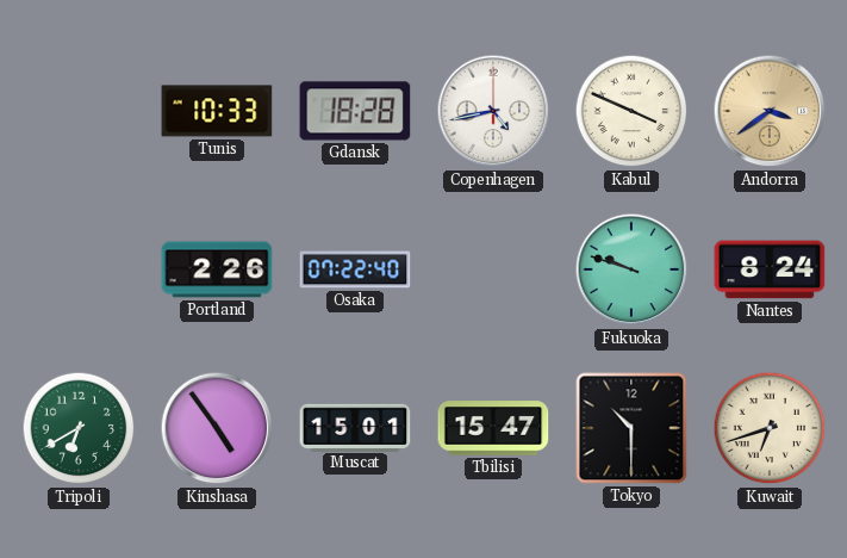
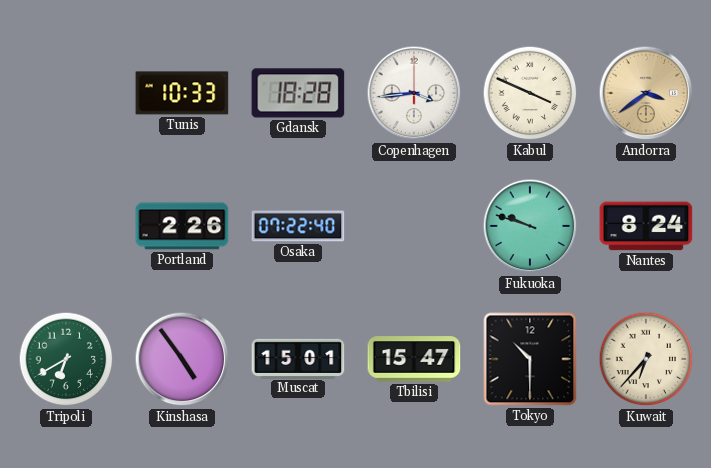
Copenhagen: 4:43 -> 3:44
Kuwait: 6:42 -> 6:37
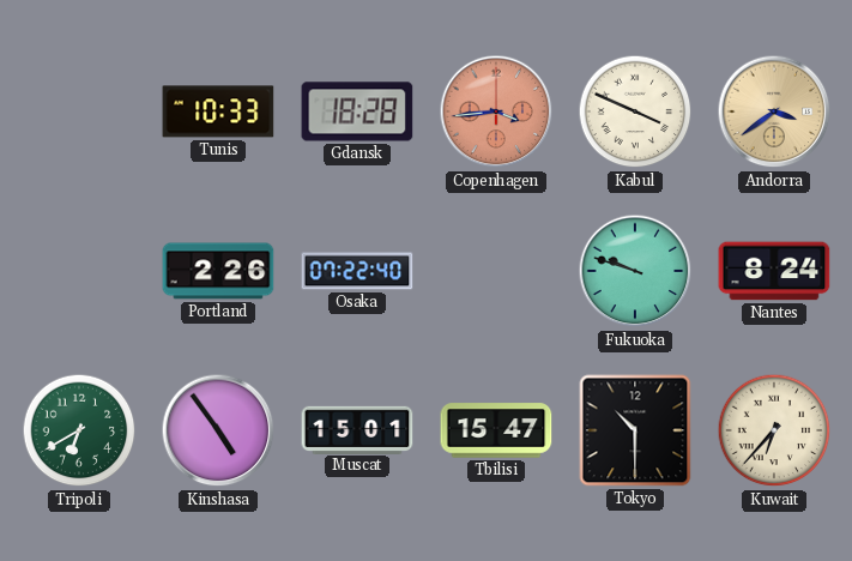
Copenhagen dial: white -> salmon
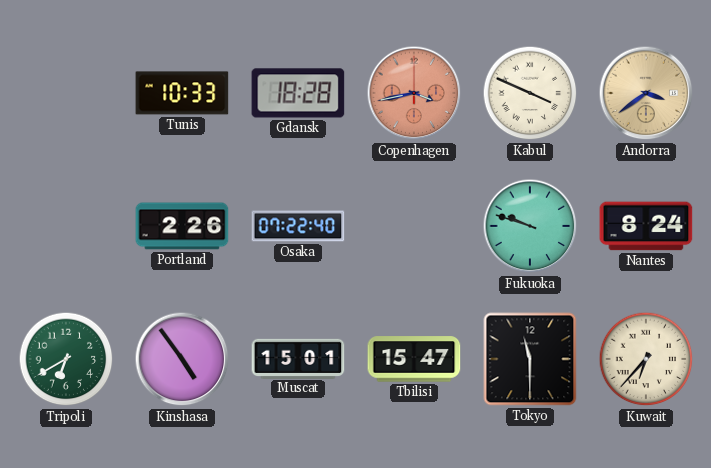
Copenhagen: 3:44 -> 3:43
Tokyo: 10:30 -> 11:30
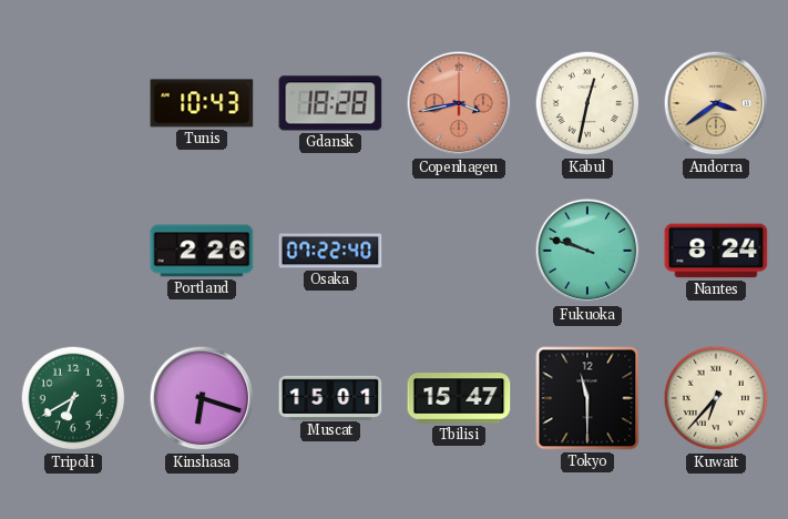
Tunis: 10:33 -> 10:43
Kabul: 3:49 -> 12:32
Kinshasa: 4:54 -> 6:18
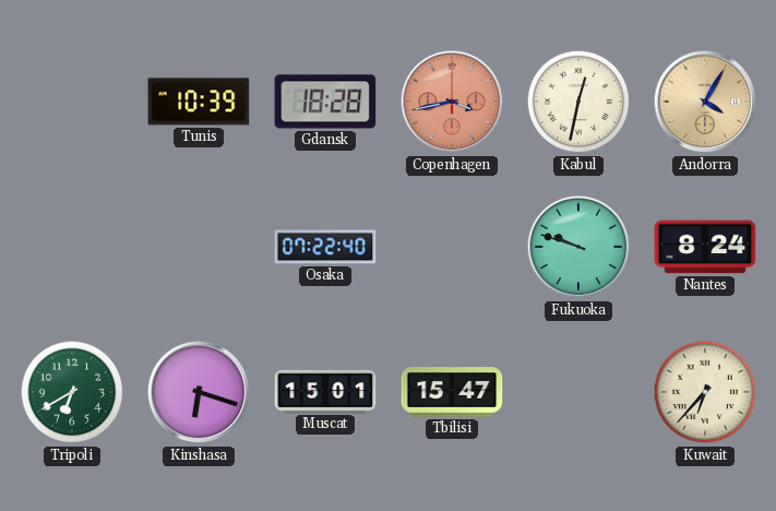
Tunis: 10:43 -> 10:39
Andorra: 3:39 -> 4:05
Portland: 2:26 -> none
Tokyo: 11:30 -> none
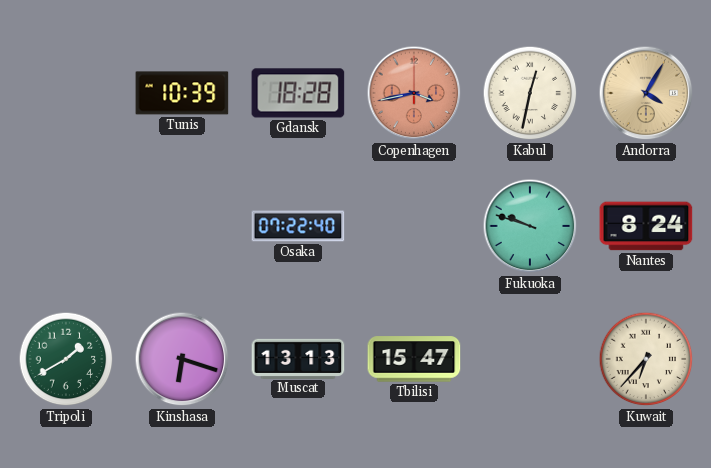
Tripoli: 6:40 -> 1:40
Muscat: 15:01 -> 13:13
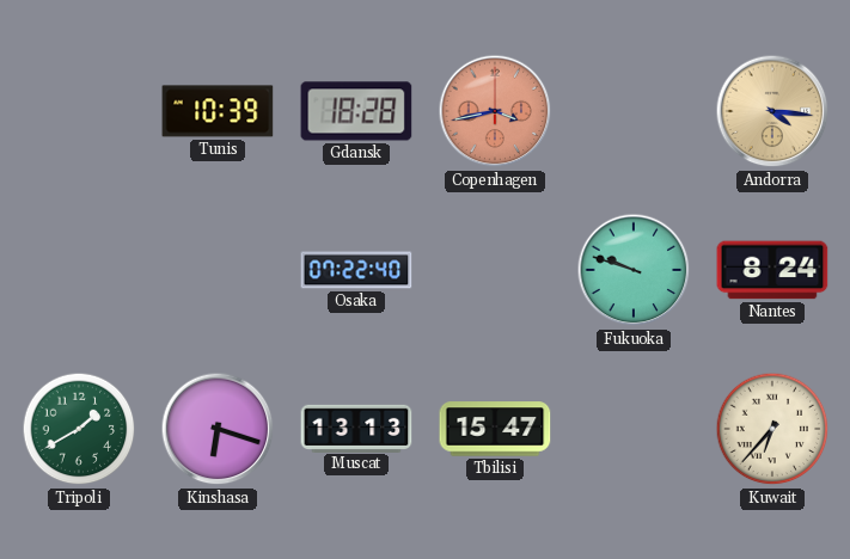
Kabul: 12:32 -> none
Andorra: 4:05 -> 4:16
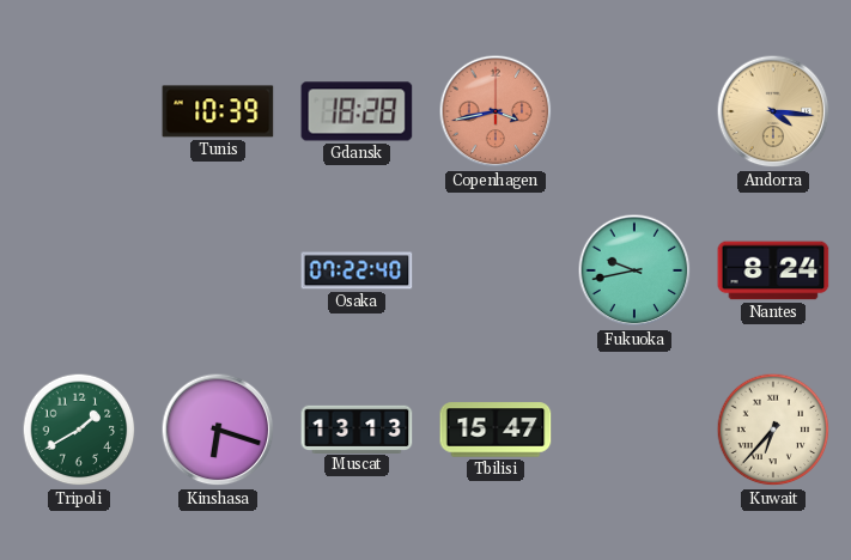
Fukuoka: 9:48 -> 9:43
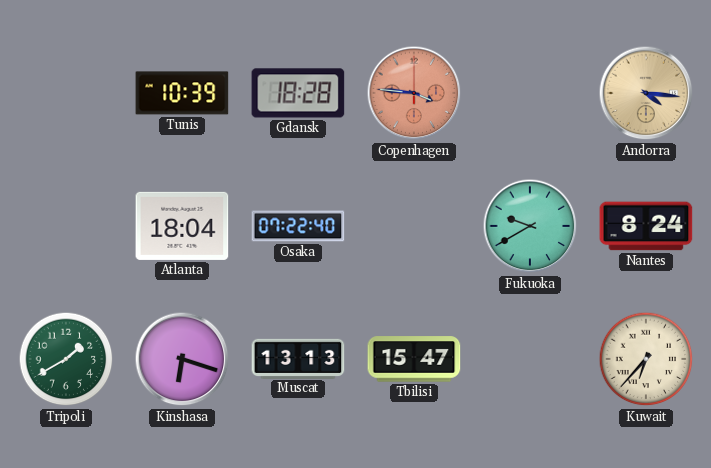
Copenhagen: 3:43 -> 3:46
Atlanta: none -> 18:04
Fukuoka: 9:43 -> 9:40
